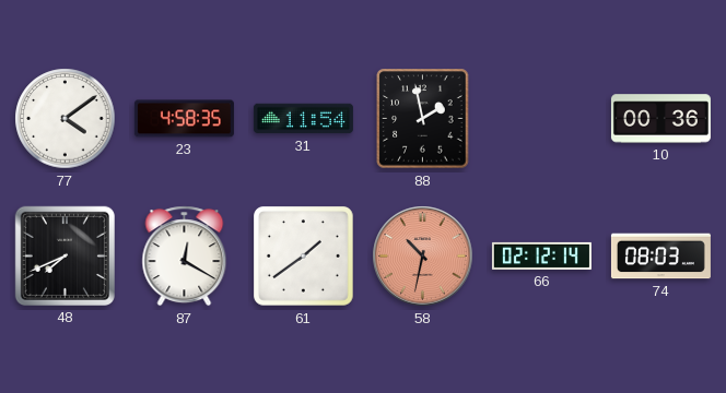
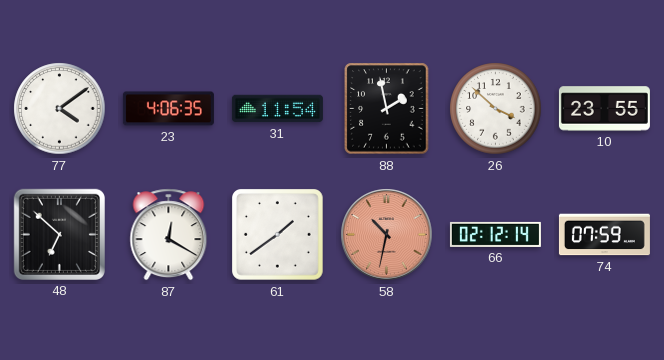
23: 4:58 -> 4:06
26: none -> 3:52
10: 00:36 -> 23:55
48: 7:41 -> 6:52
74: 08:03 -> 07:59
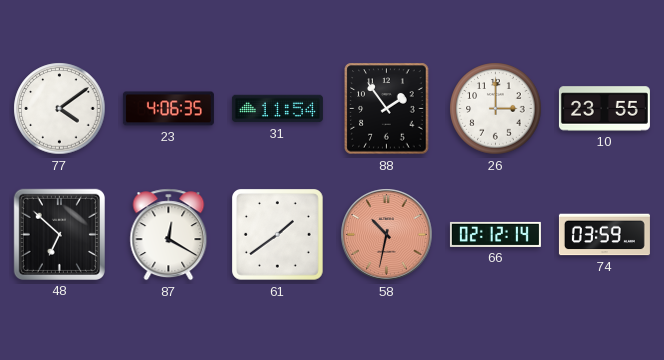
88: 1:58 -> 1:54
26: 3:52 -> 3:00
74: 07:59 -> 03:59
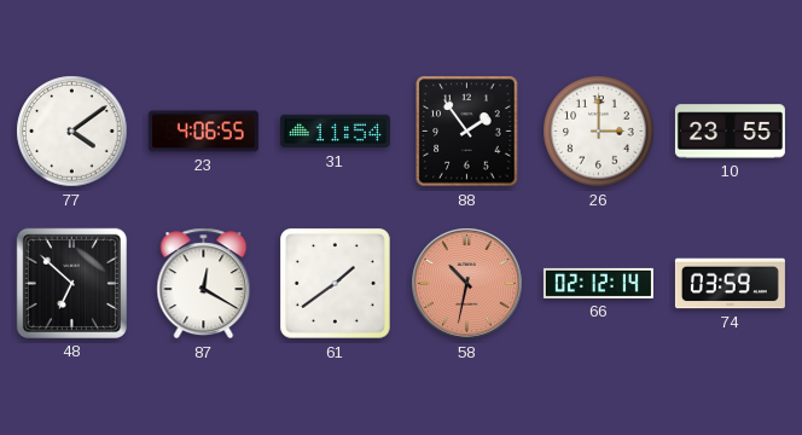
23: 4:06:35 -> 4:06:55
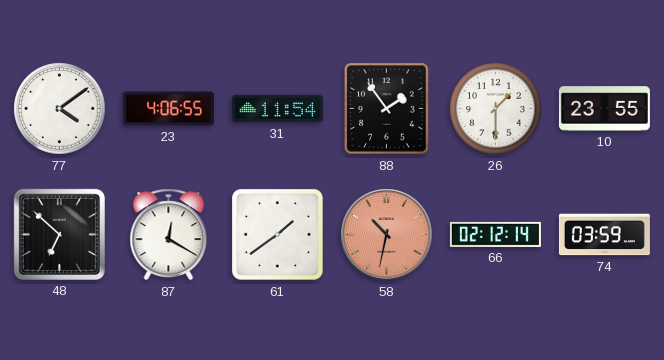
26: 3:00 -> 1:30
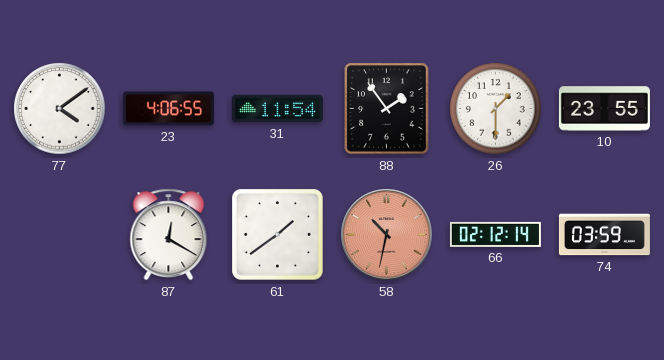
48: 6:52 -> none
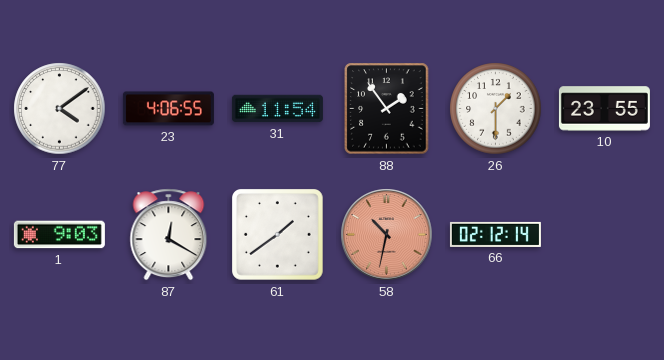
1: none -> 9:03
74: 03:59 -> none
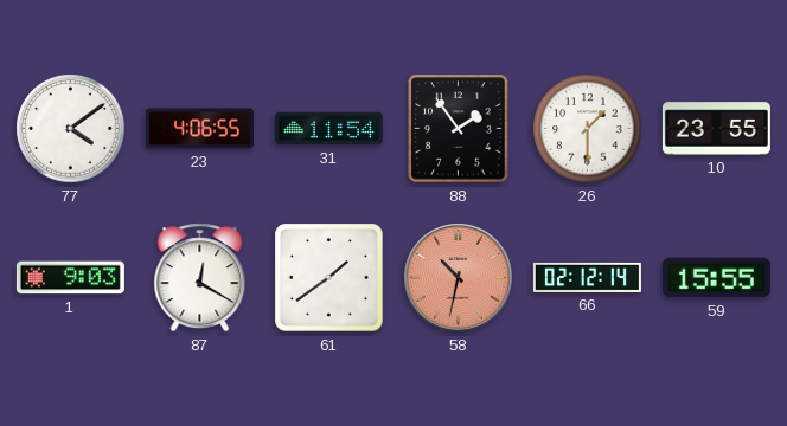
59: none -> 15:55
